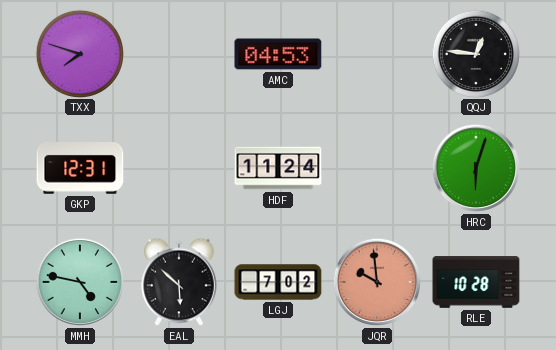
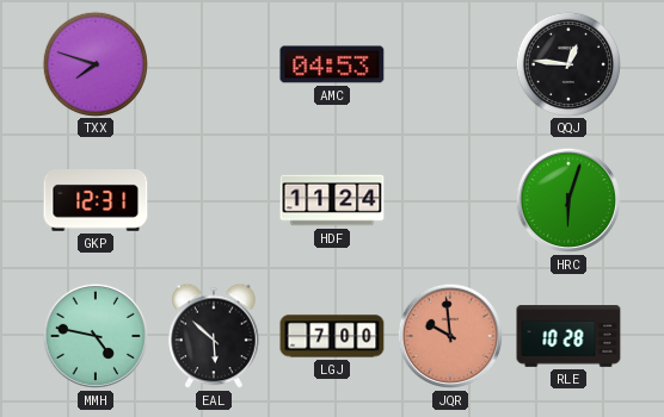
LGJ: 7:02 -> 7:00
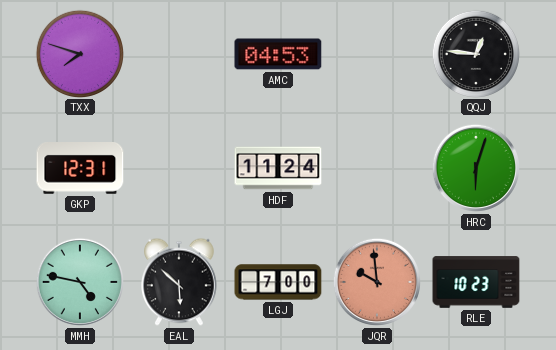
RLE: 10:28 -> 10:23
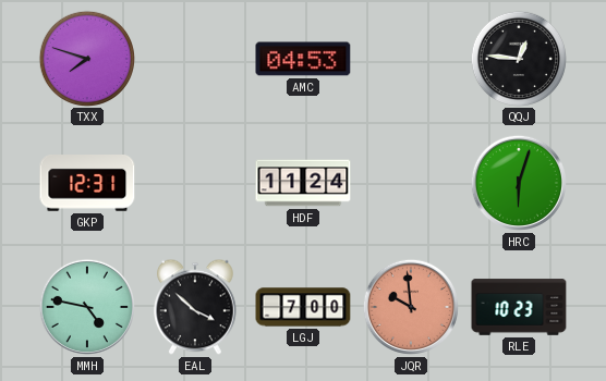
EAL: 5:52 -> 3:52
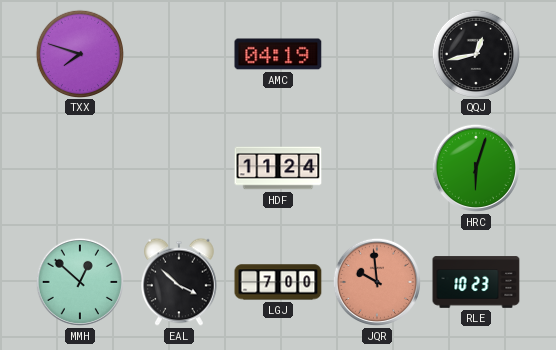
AMC: 04:53 -> 04:19
QQJ: 12:46 -> 12:43
GKP: 12:31 -> none
MMH: 4:47 -> 12:52
